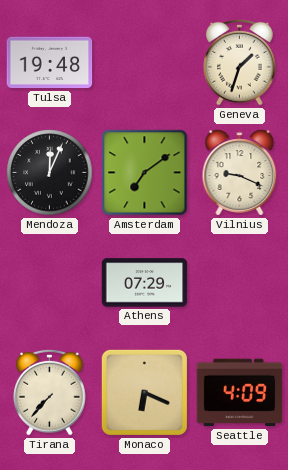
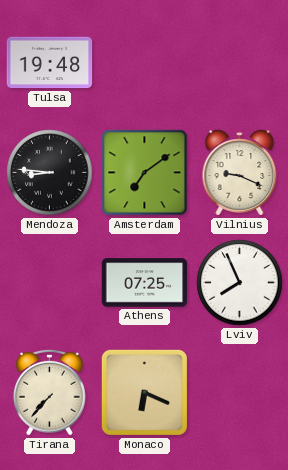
Geneva: 1:33 -> none
Mendoza: 12:04 -> 8:46
Athens: 07:29 -> 07:25
Lviv: none -> 7:56
Seattle: 4:09 -> none
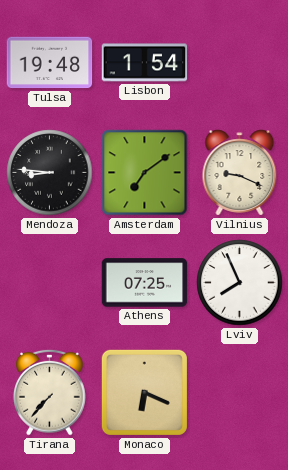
Lisbon: none -> 1:54
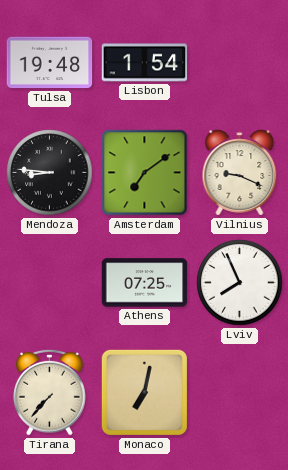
Monaco: 6:19 -> 7:02
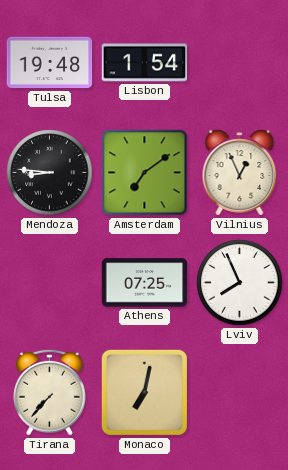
Vilnius: 9:19 -> 12:56
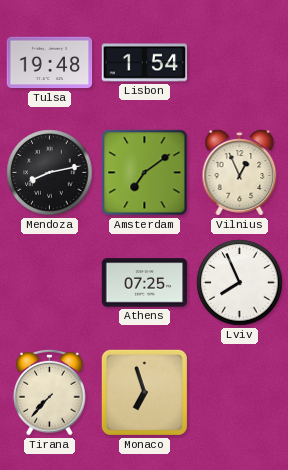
Mendoza: 8:46 -> 8:13
Monaco: 7:02 -> 6:57
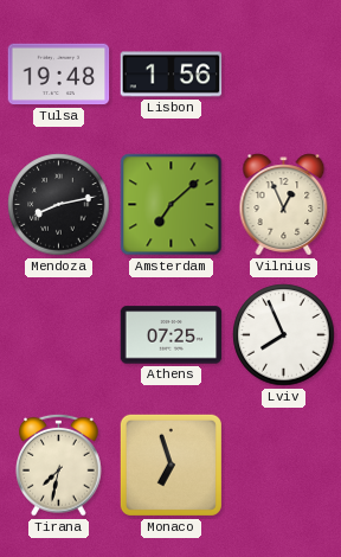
Lisbon: 1:54 -> 1:56
Amsterdam: 7:09 -> 7:08
Tirana: 7:37 -> 7:32
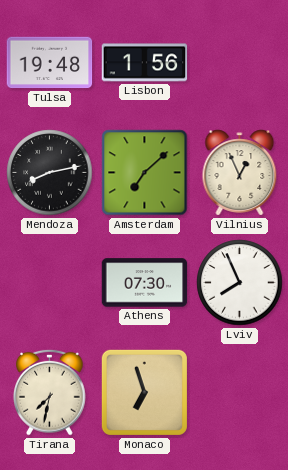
Athens: 07:25 -> 07:30
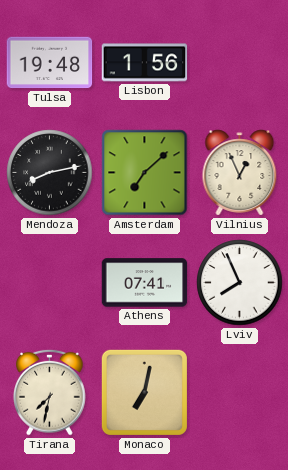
Athens: 07:30 -> 07:41
Monaco: 6:57 -> 7:02
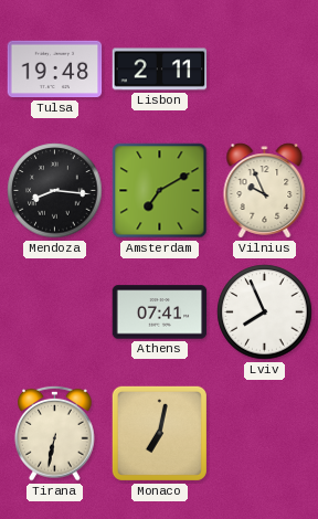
Lisbon: 1:56 -> 2:11
Mendoza: 8:13 -> 8:16
Amsterdam: 7:08 -> 7:10
Vilnius: 12:56 -> 9:56
Tirana: 7:32 -> 6:32
